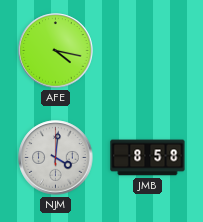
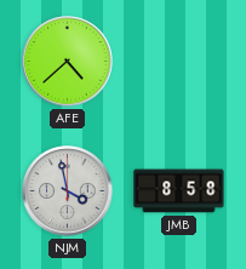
AFE: 4:17 -> 4:38
NJM: 4:01 -> 3:58
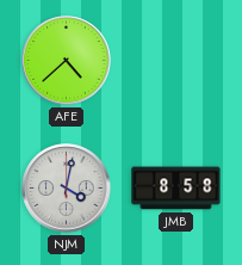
NJM: 3:58 -> 4:02
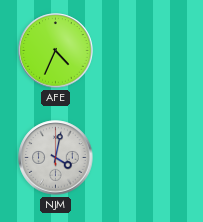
AFE: 4:38 -> 4:34
JMB: 8:58 -> none
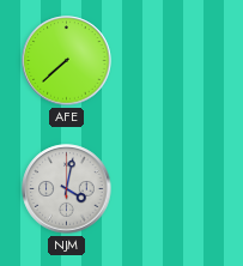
AFE: 4:34 -> 7:38
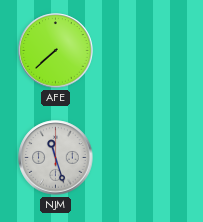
NJM: 4:02 -> 11:27
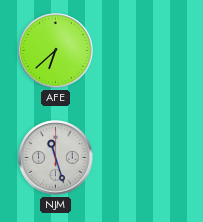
AFE: 7:38 -> 6:38
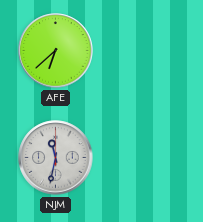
NJM: 11:27 -> 11:32
